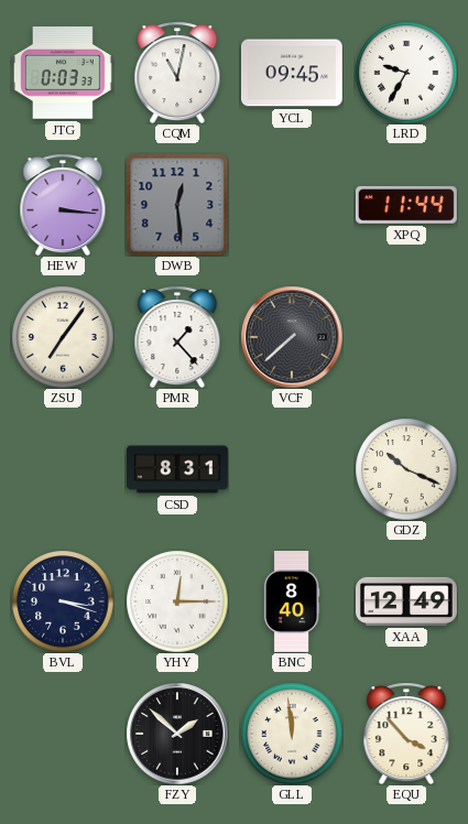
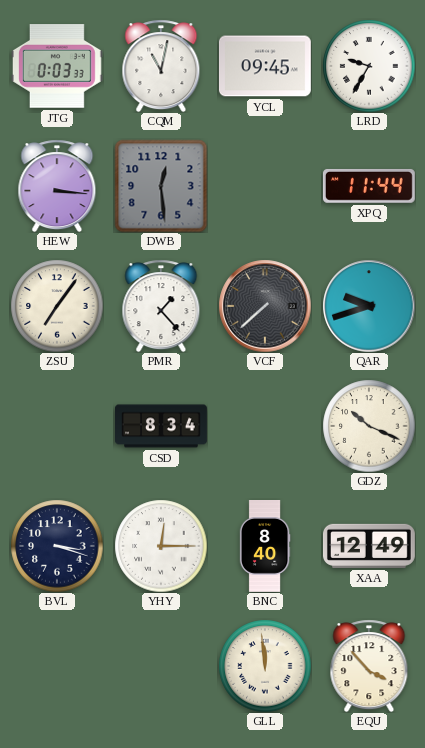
QAR: none -> 9:42
CSD: 8:31 -> 8:34
FZY: 1:52 -> none
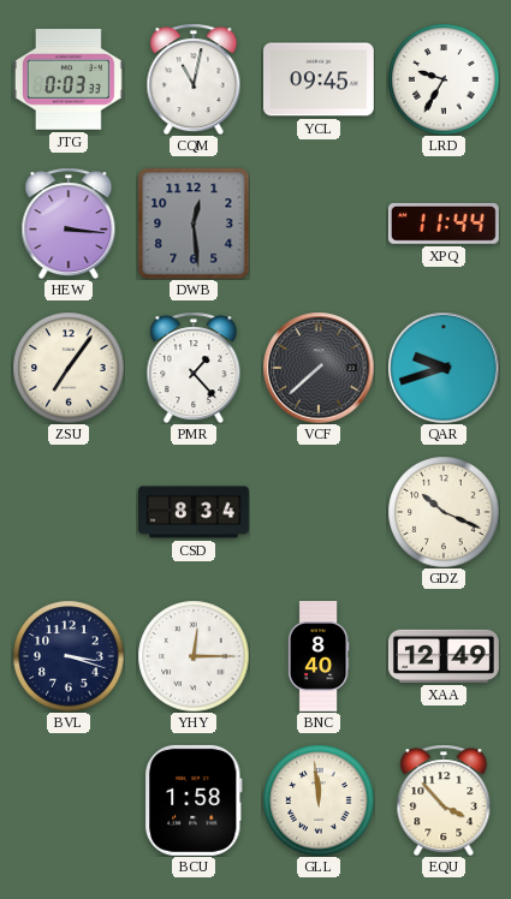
BCU: none -> 1:58
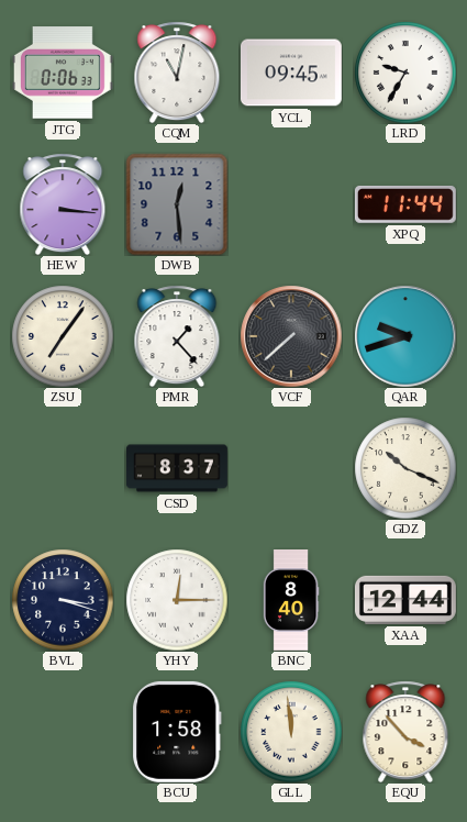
JTG: 0:03 -> 0:06
CSD: 8:34 -> 8:37
XAA: 12:49 -> 12:44
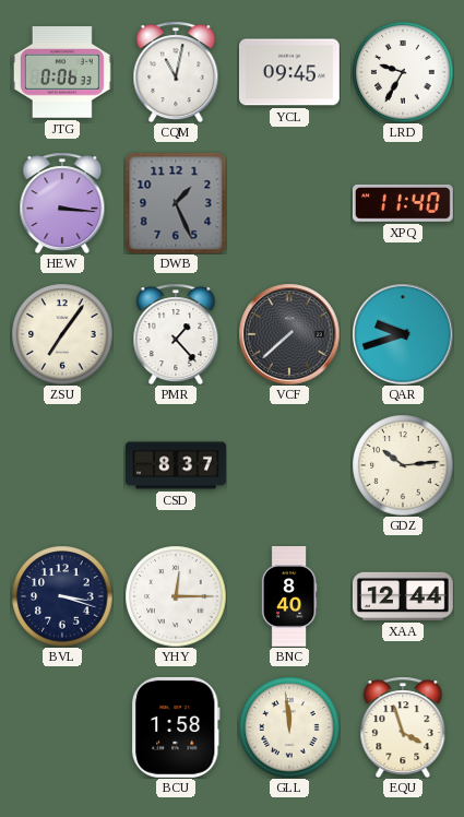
DWB: 12:29 -> 1:26
XPQ: 11:44 -> 11:40
GDZ: 10:19 -> 10:14
EQU: 3:53 -> 3:57
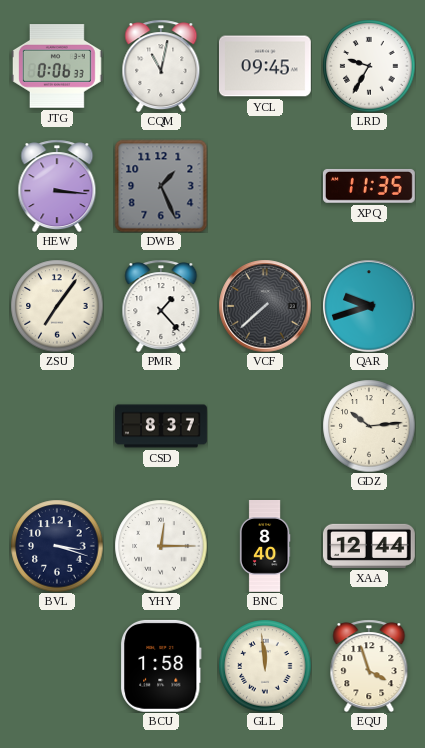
XPQ: 11:40 -> 11:35
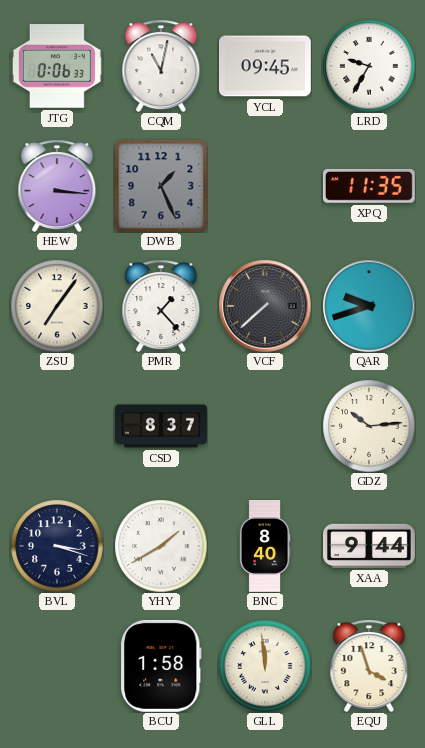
YHY: 12:15 -> 1:40
XAA: 12:44 -> 9:44
